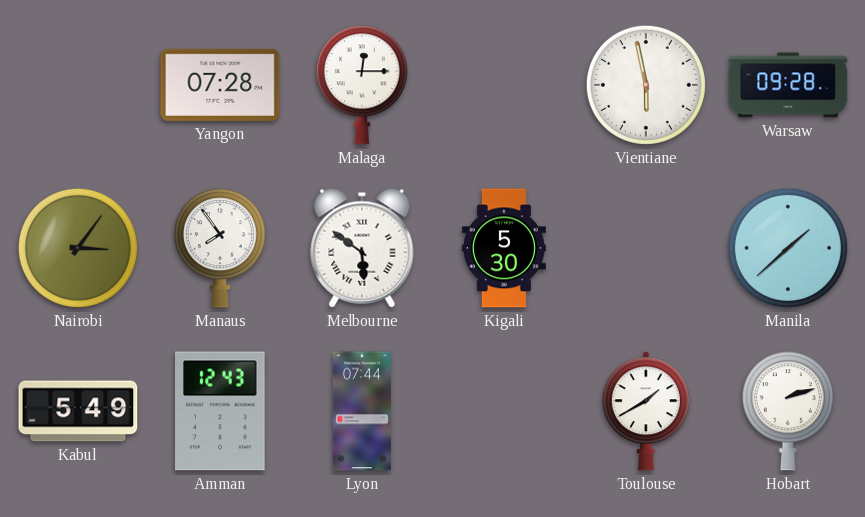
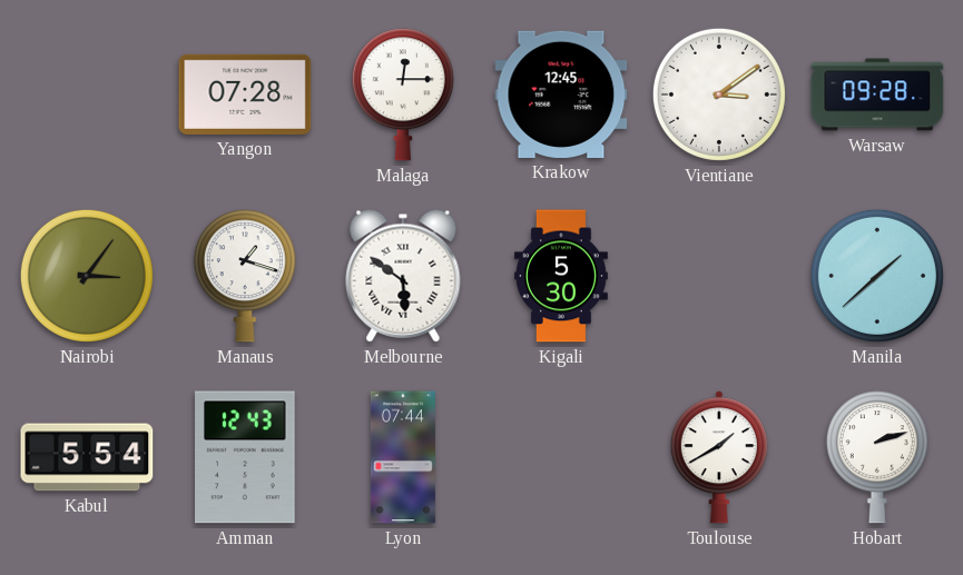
Krakow: none -> 12:45
Vientiane: 5:58 -> 3:09
Manaus: 7:54 -> 1:18
Kabul: 5:49 -> 5:54
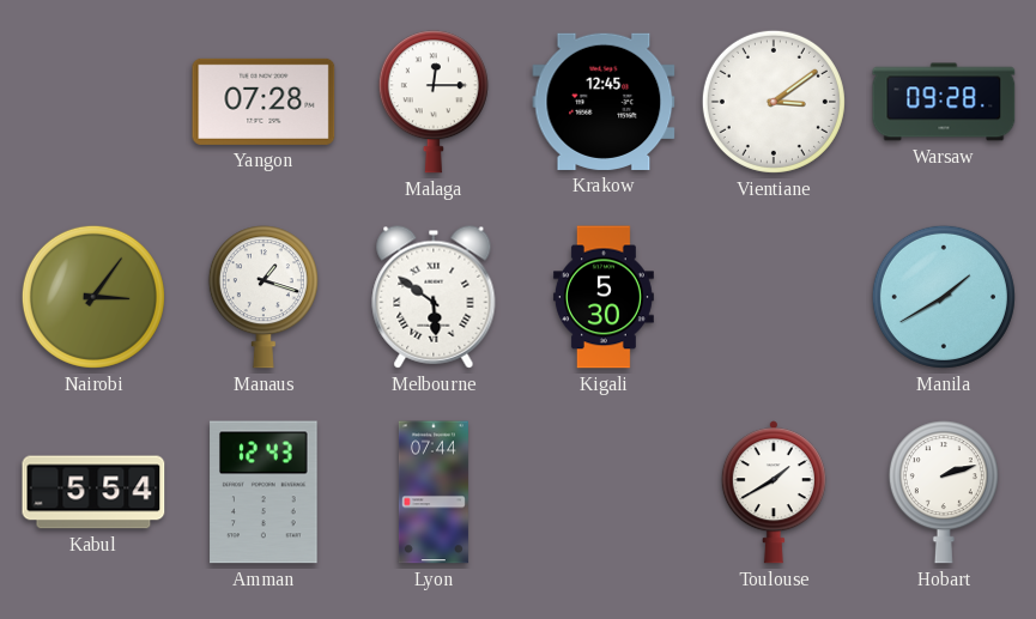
Manila: 1:38 -> 1:40
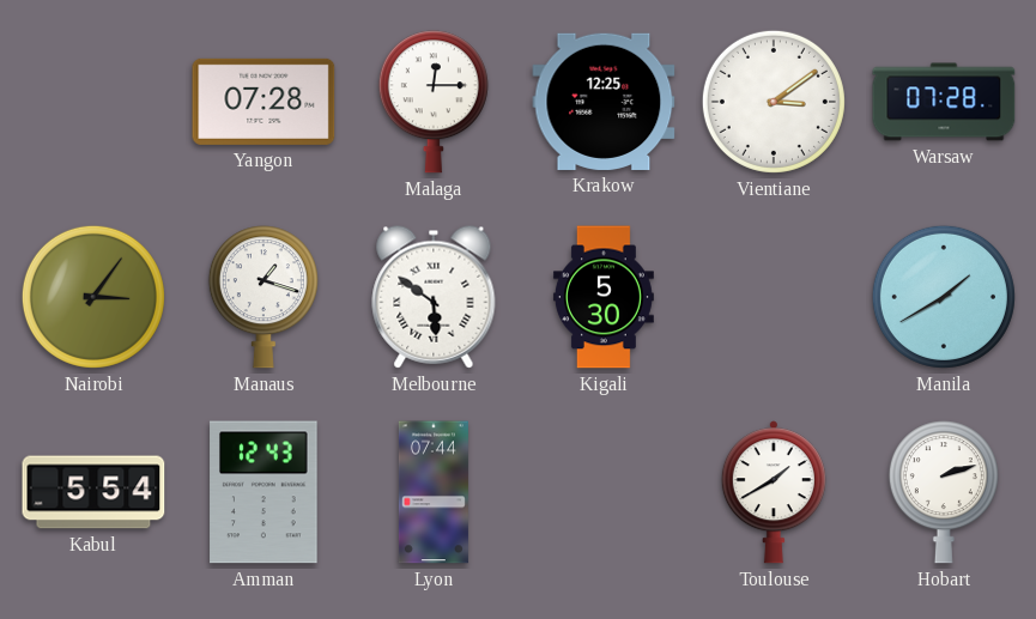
Krakow: 12:45 -> 12:25
Warsaw: 09:28 -> 07:28
